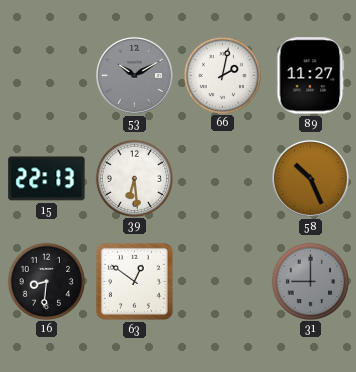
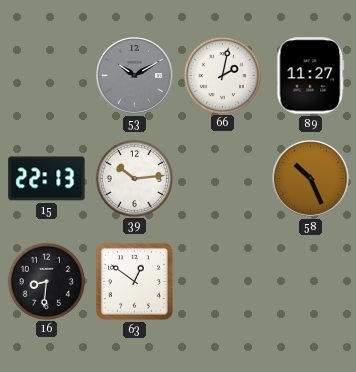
39: 6:29 -> 10:14
31: 9:00 -> none
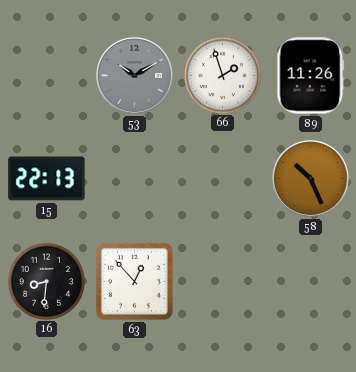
66: 2:02 -> 1:57
89: 11:27 -> 11:26
39: 10:14 -> none
63: 12:51 -> 12:53
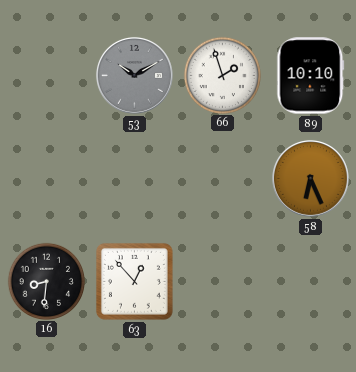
89: 11:26 -> 10:10
15: 22:13 -> none
58: 10:26 -> 6:26
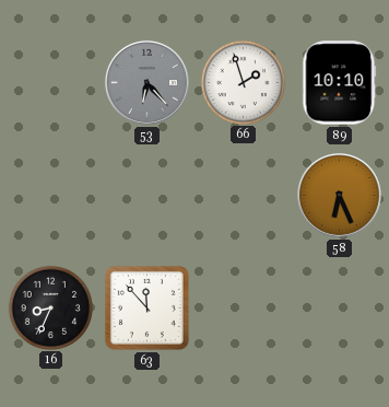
53: 10:10 -> 6:23
16: 8:31 -> 8:34
63: 12:53 -> 11:53
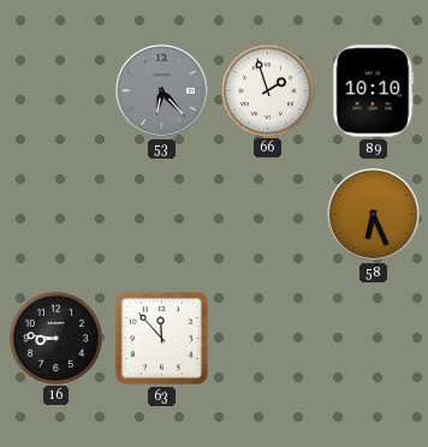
16: 8:34 -> 8:46
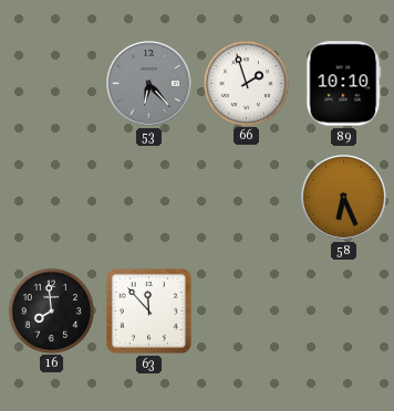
16: 8:46 -> 7:59
